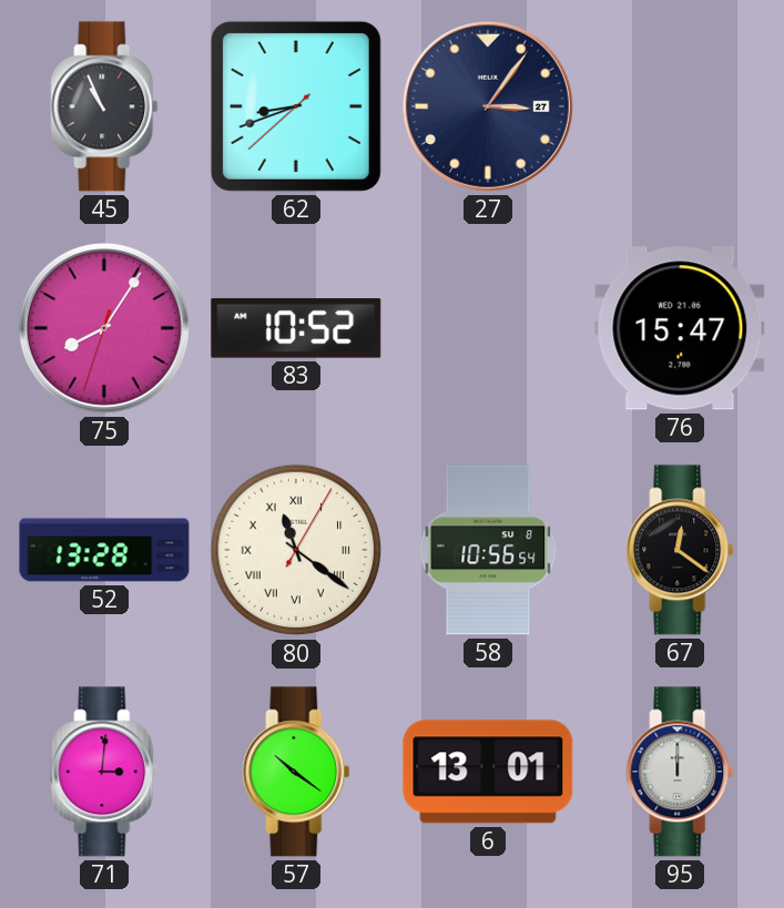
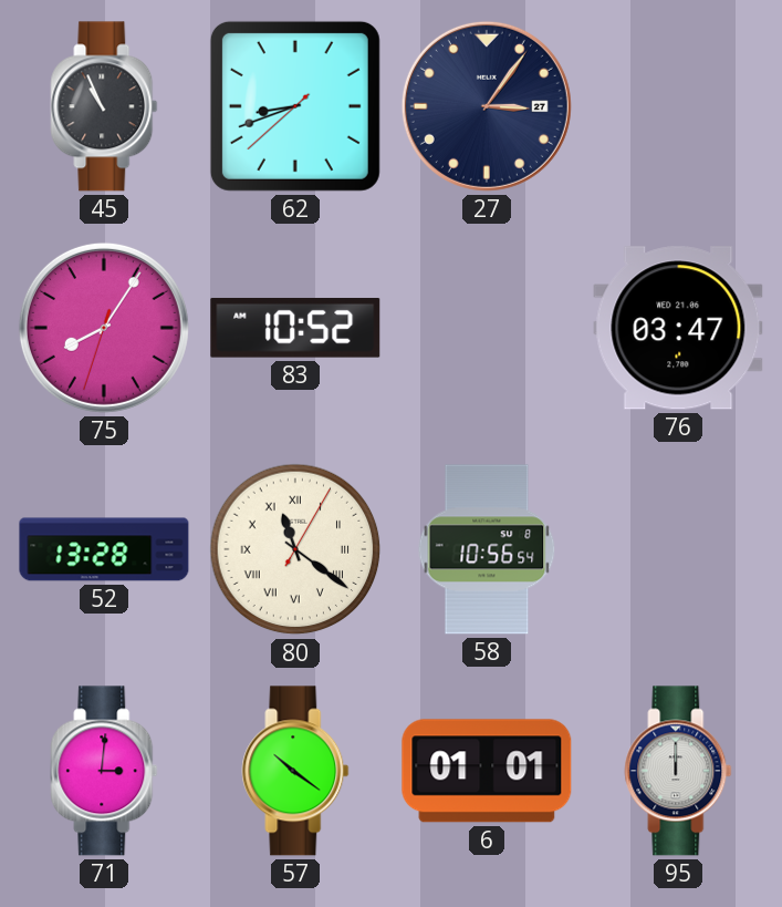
76: 15:47 -> 03:47
67: 12:21 -> none
6: 13:01 -> 01:01
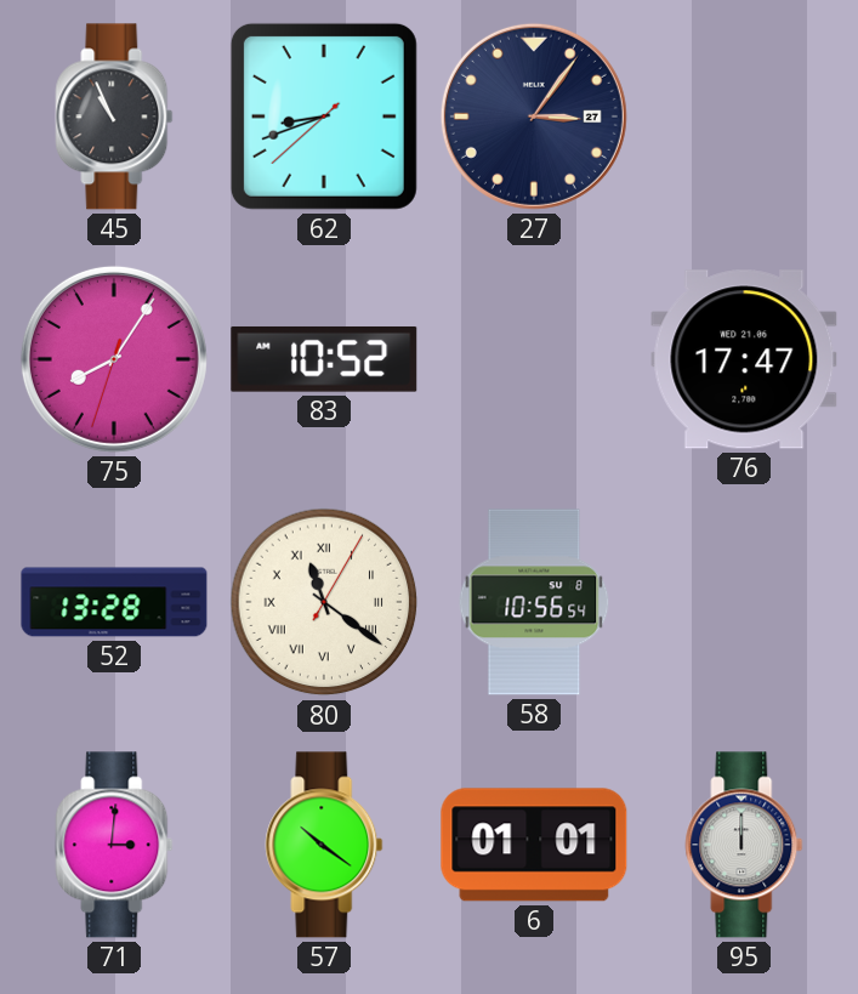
76: 03:47 -> 17:47
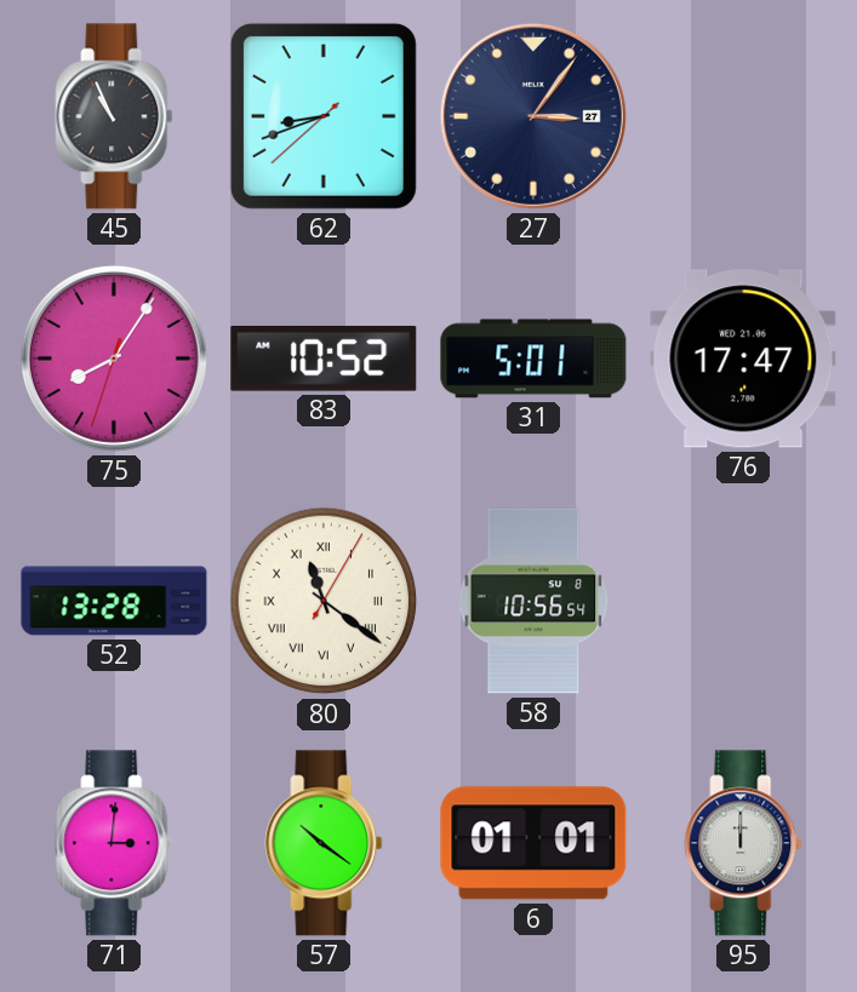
31: none -> 5:01
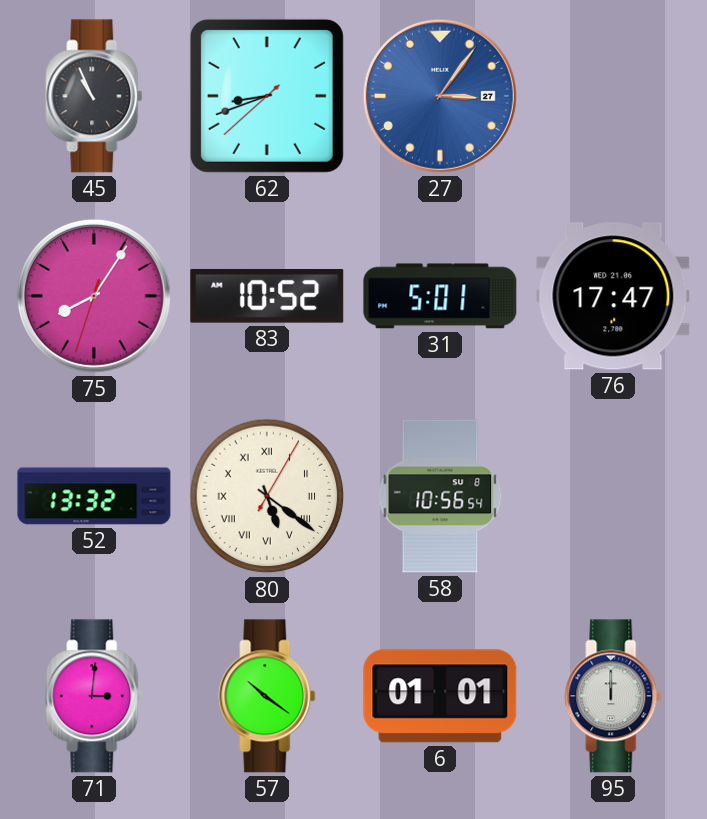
27 dial: navy -> blue
52: 13:28 -> 13:32
80: 11:21 -> 5:21
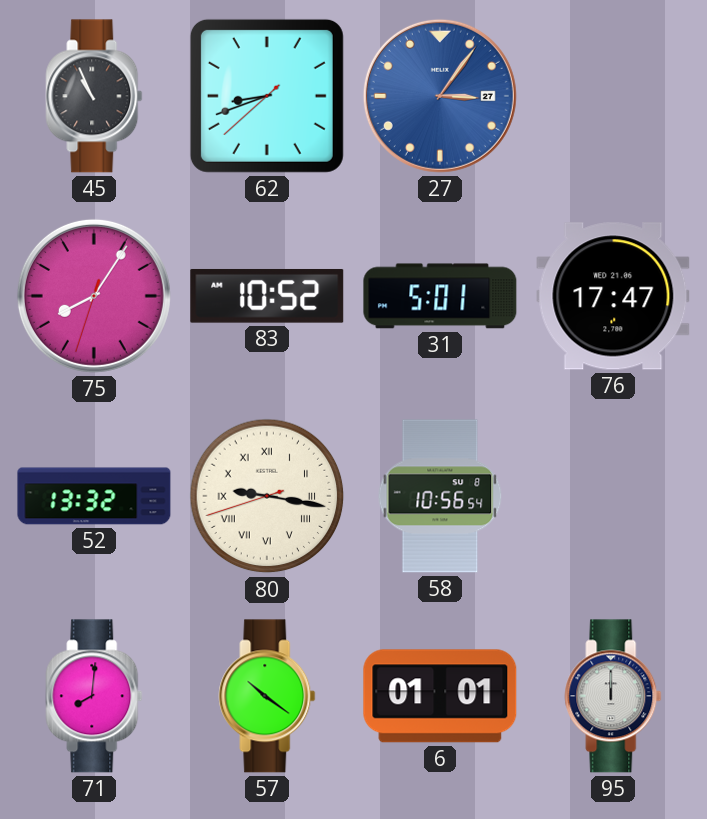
80: 5:21 -> 9:16
71: 3:01 -> 8:01
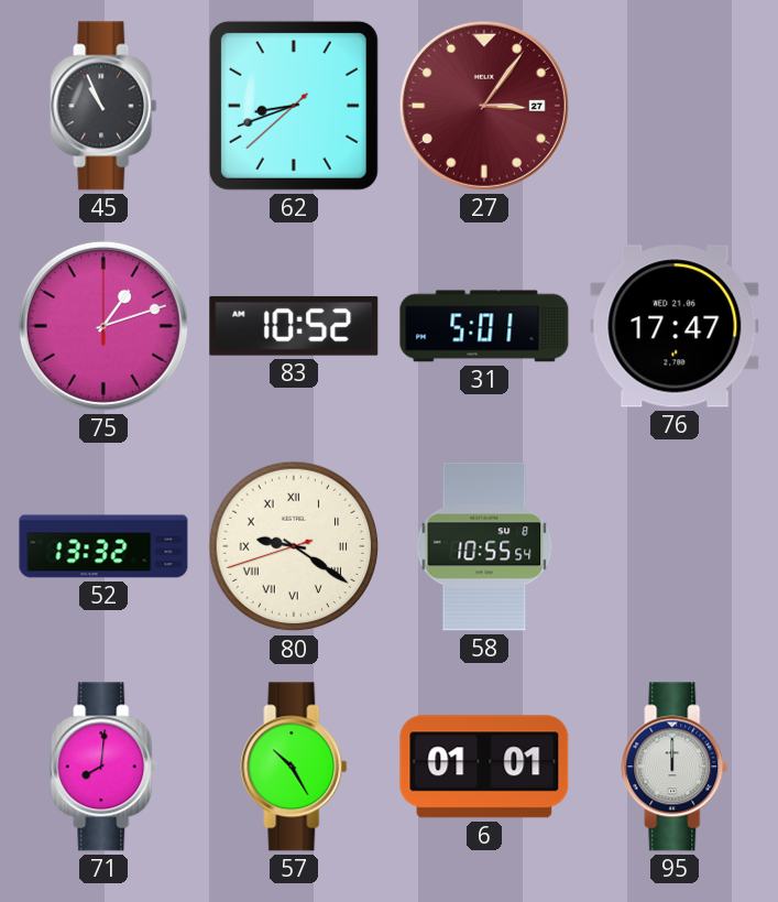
27 dial: blue -> burgundy
75: 8:05 -> 1:12
80: 9:16 -> 9:20
58: 10:56 -> 10:55
57: 10:21 -> 10:25
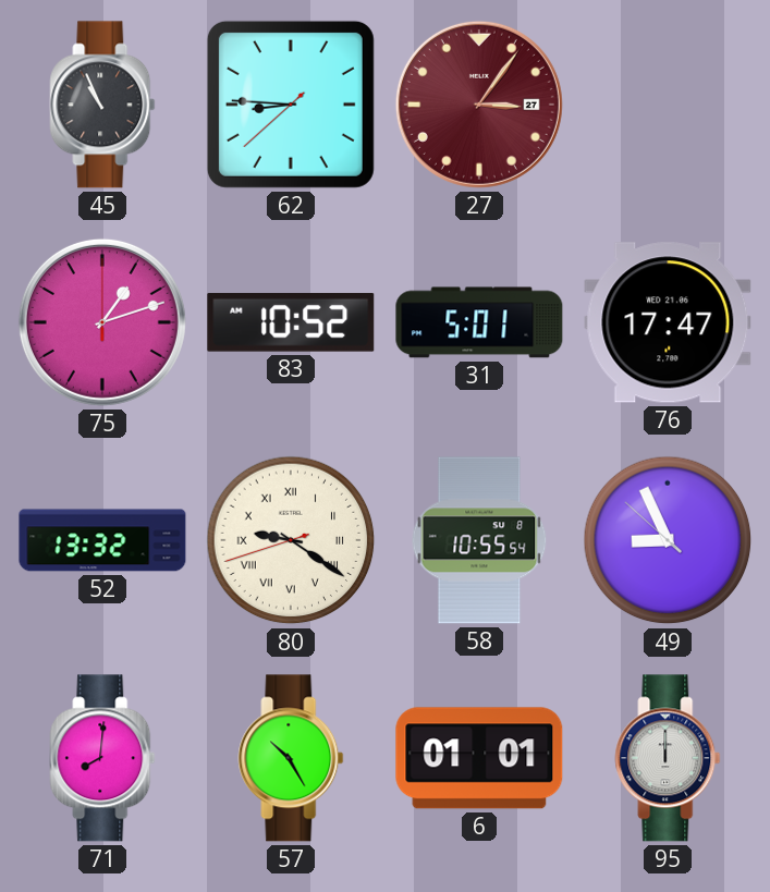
62: 8:41 -> 8:45
49: none -> 8:55
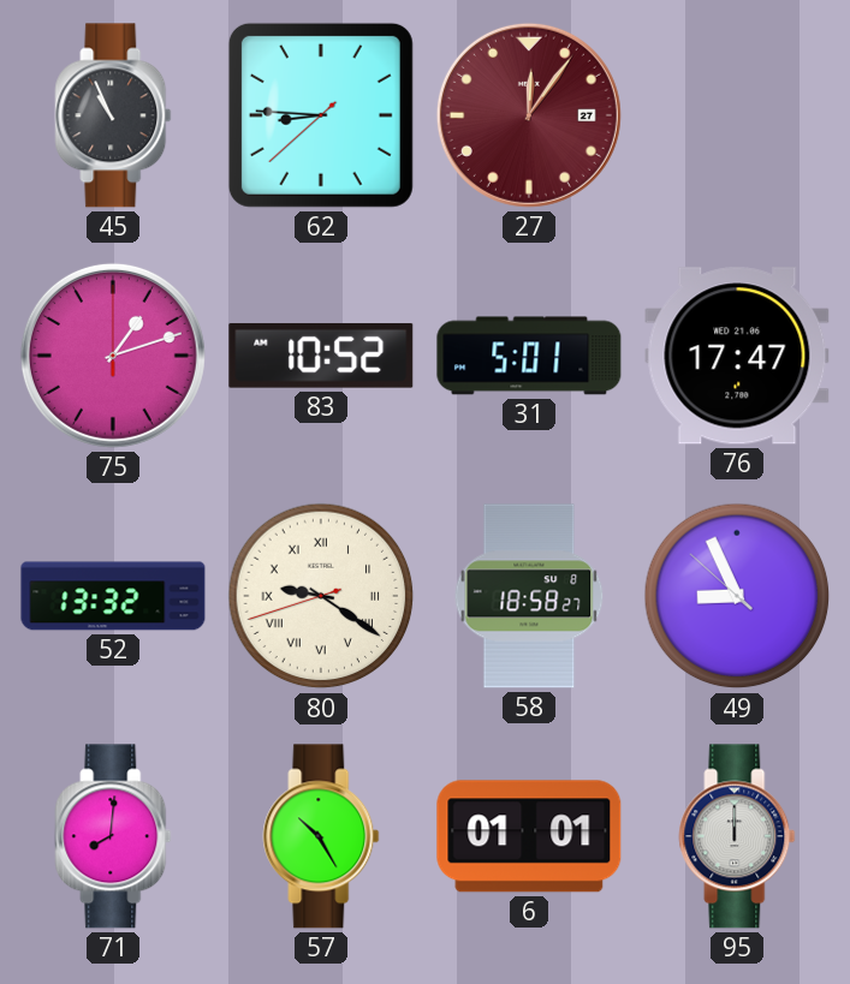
27: 3:06 -> 12:06
58: 10:55 -> 18:58
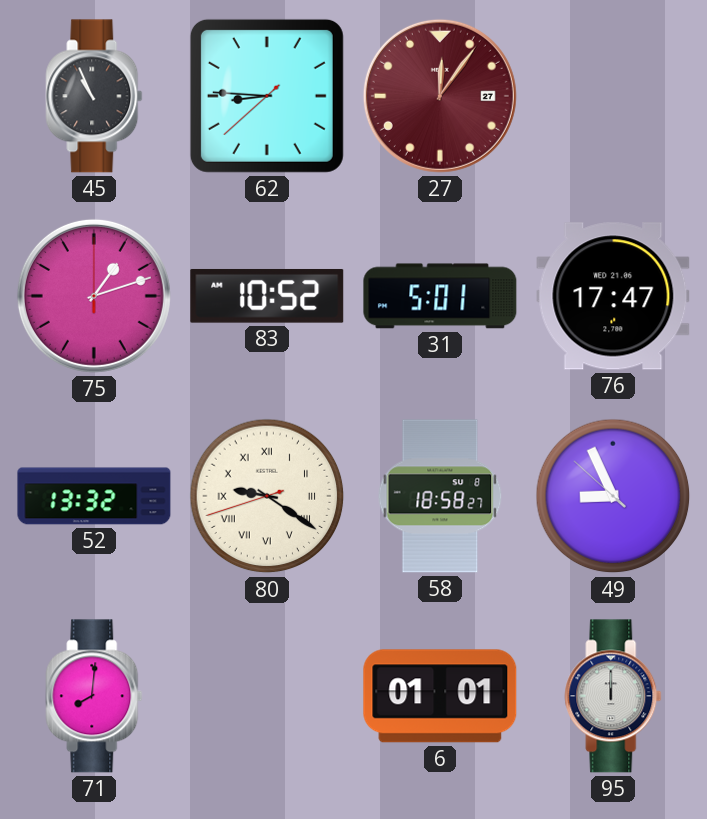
57: 10:25 -> none
